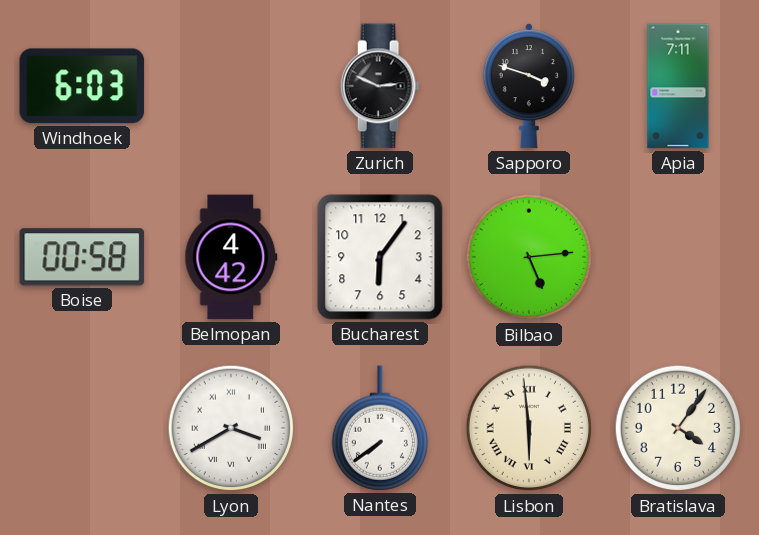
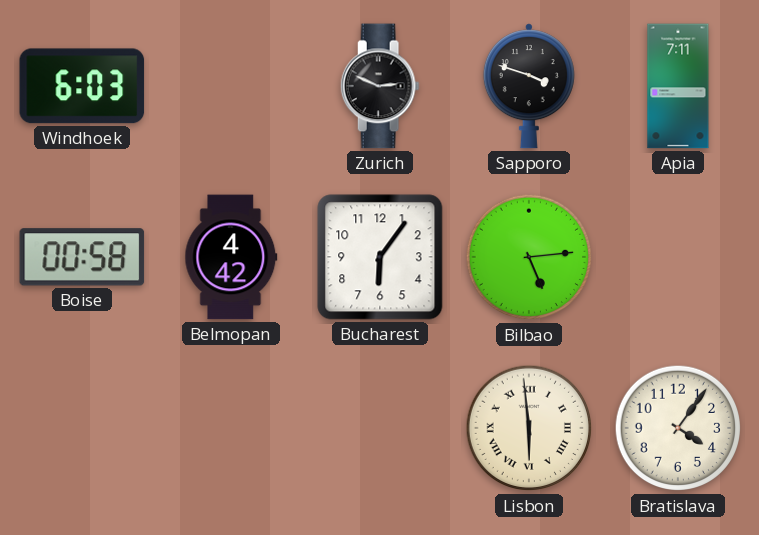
Lyon: 3:40 -> none
Nantes: 7:39 -> none
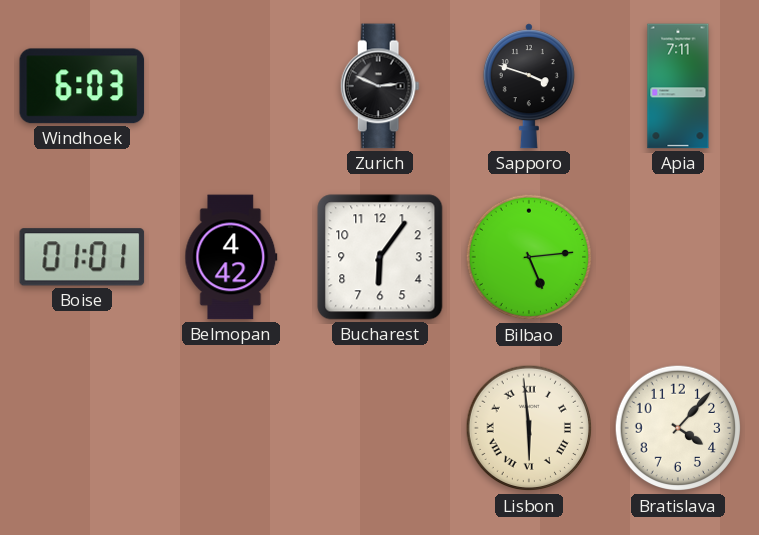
Boise: 00:58 -> 01:01
Bratislava: 4:06 -> 4:07
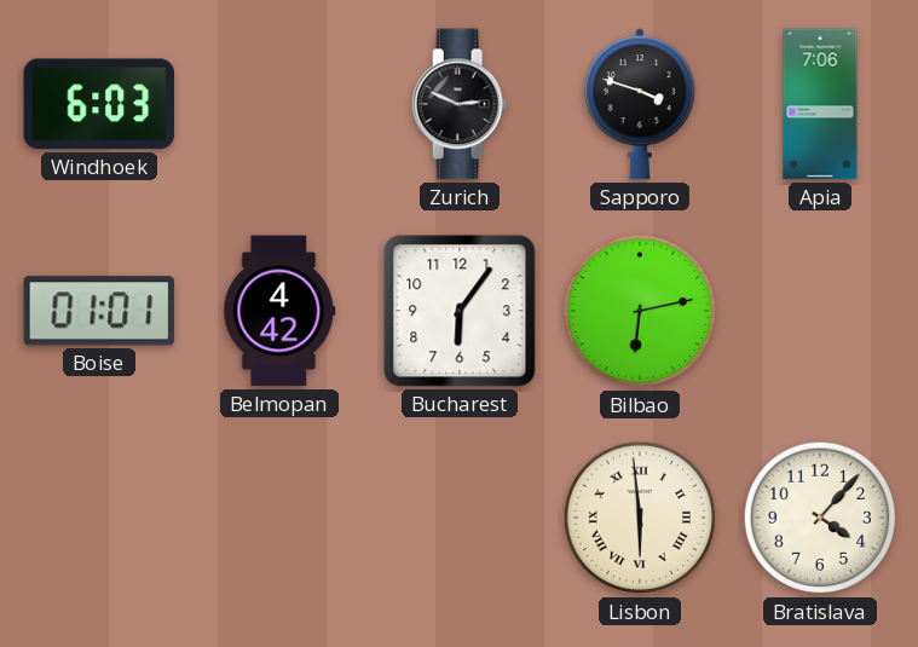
Apia: 7:11 -> 7:06
Bilbao: 5:14 -> 6:13
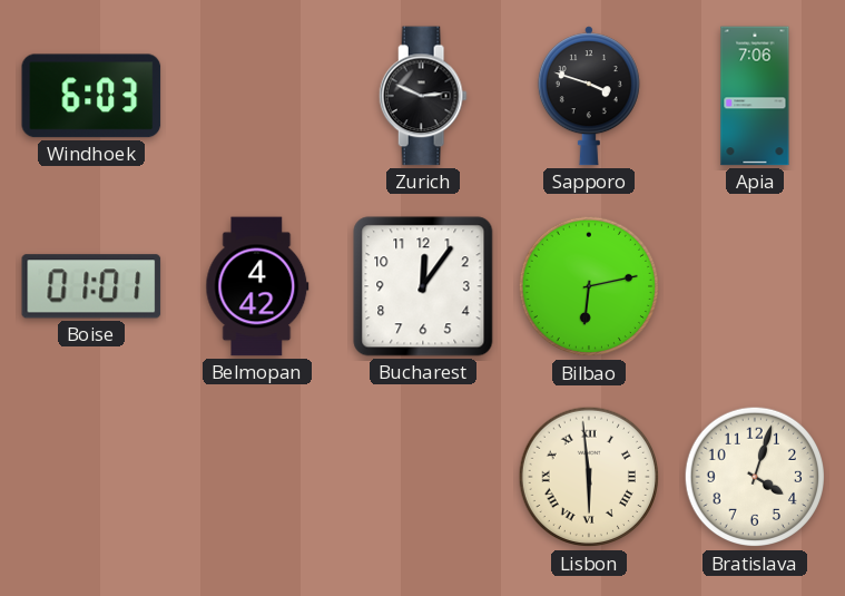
Bucharest: 6:06 -> 12:06
Bratislava: 4:07 -> 4:03
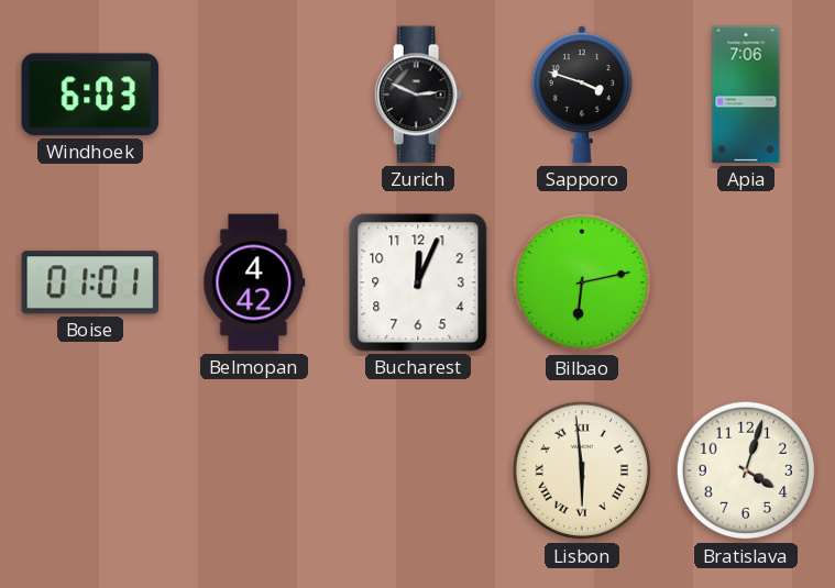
Bucharest: 12:06 -> 12:04
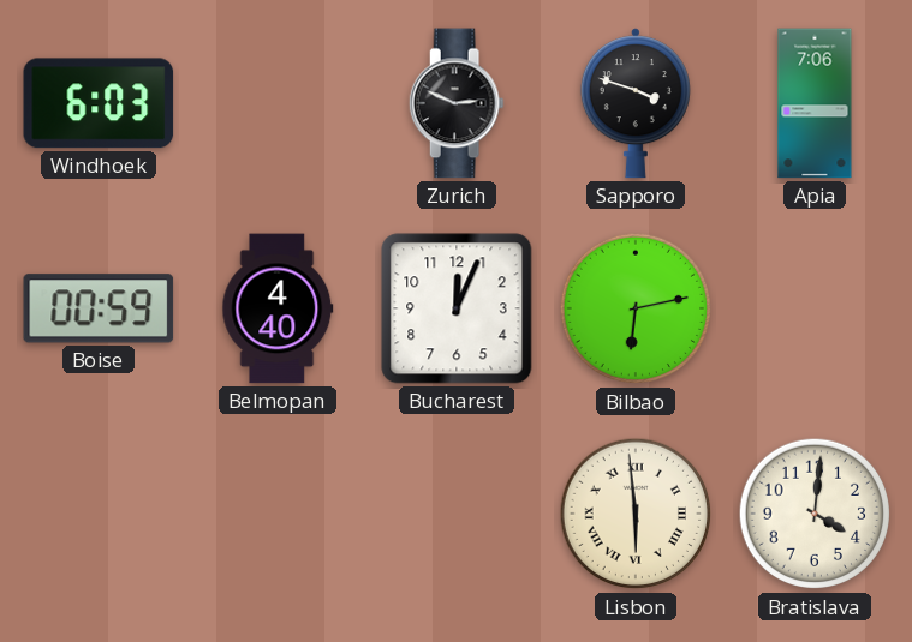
Boise: 01:01 -> 00:59
Belmopan: 4:42 -> 4:40
Bratislava: 4:03 -> 4:01
